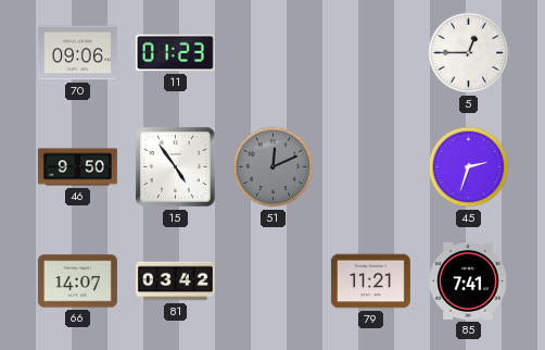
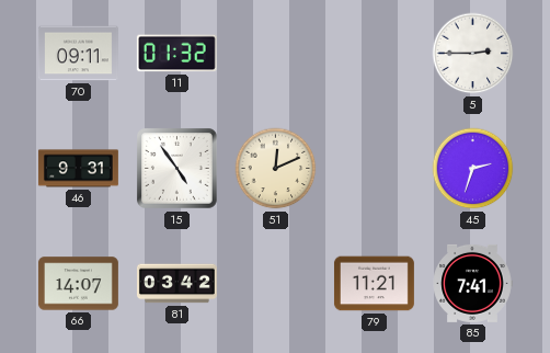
70: 09:06 -> 09:11
11: 01:23 -> 01:32
5: 12:45 -> 2:45
46: 9:50 -> 9:31
51 dial: grey -> cream
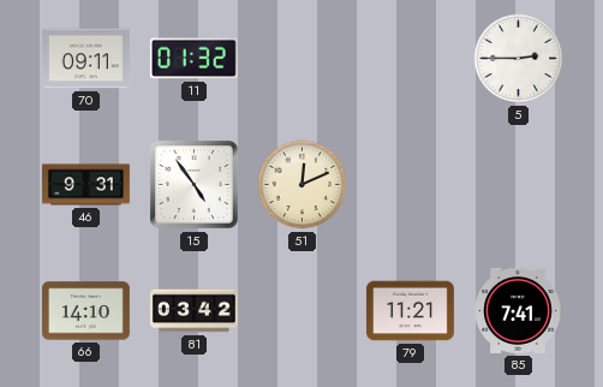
45: 2:33 -> none
66: 14:07 -> 14:10
